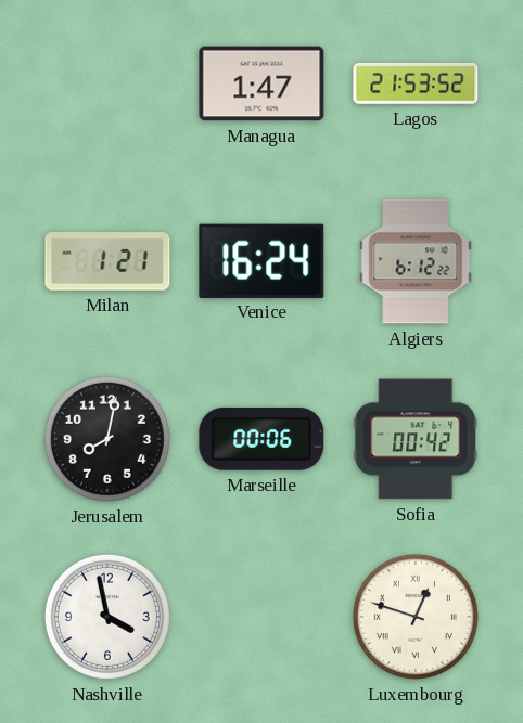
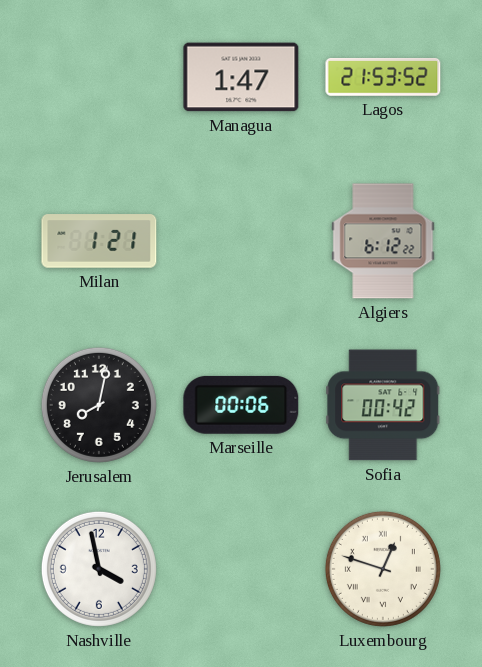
Venice: 16:24 -> none
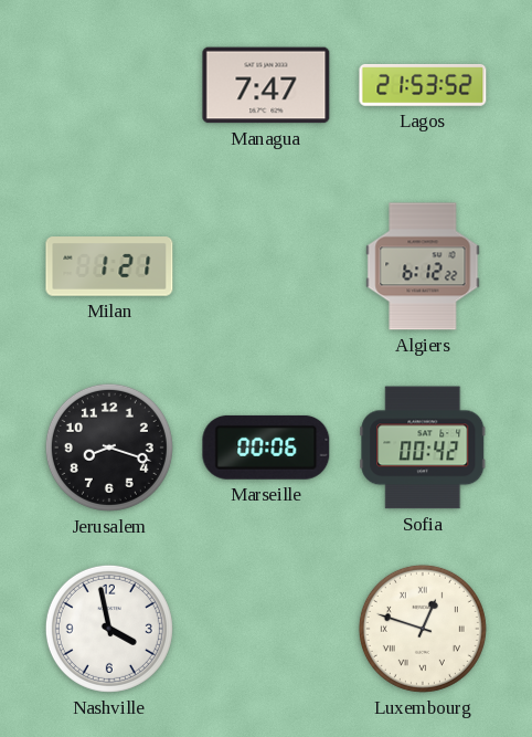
Managua: 1:47 -> 7:47
Jerusalem: 8:02 -> 8:18
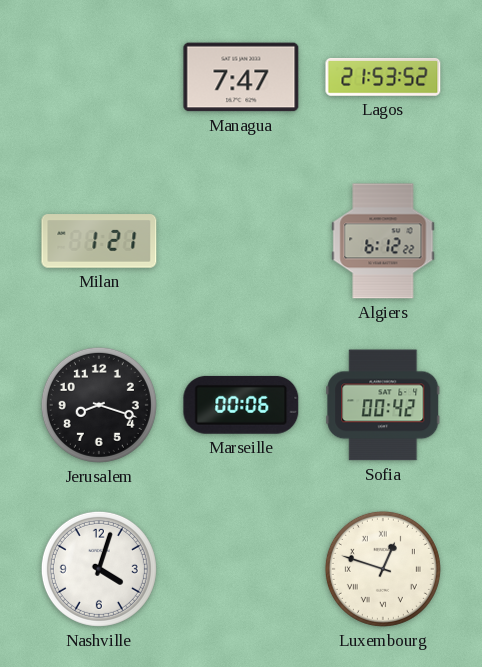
Nashville: 3:58 -> 4:03
